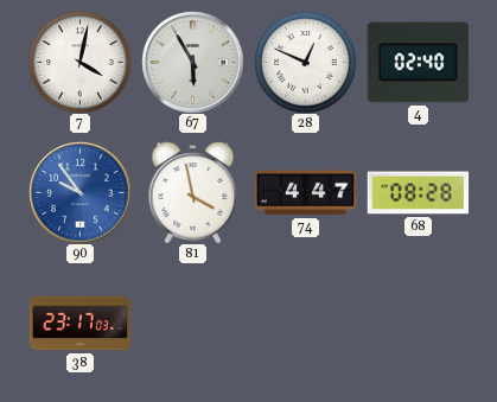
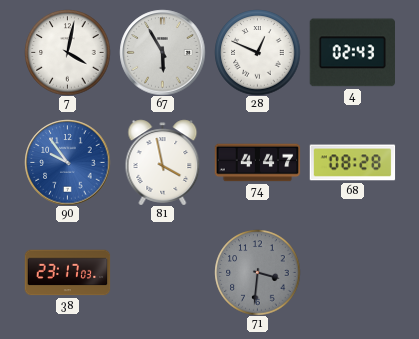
4: 02:40 -> 02:43
71: none -> 3:31
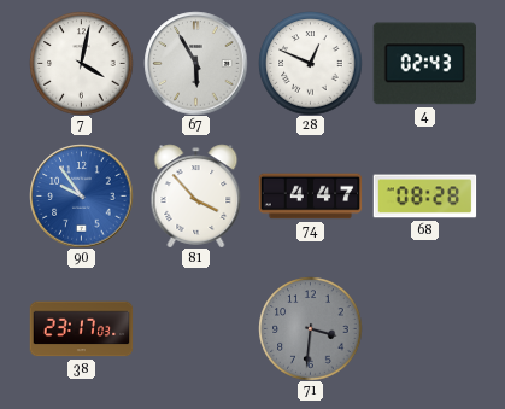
81: 3:58 -> 3:53
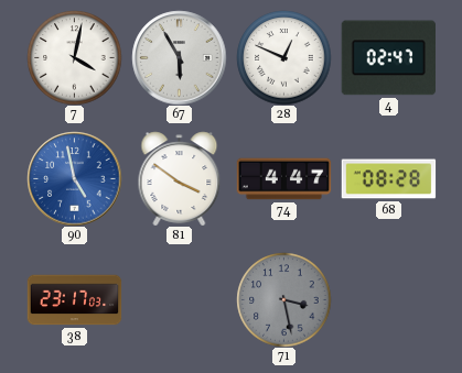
4: 02:43 -> 02:47
90: 9:54 -> 4:58
81: 3:53 -> 3:51
71: 3:31 -> 3:28
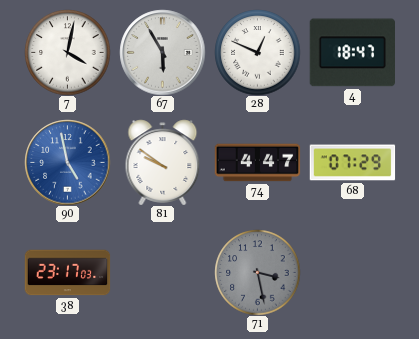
4: 02:47 -> 18:47
81: 3:51 -> 9:51
68: 08:28 -> 07:29
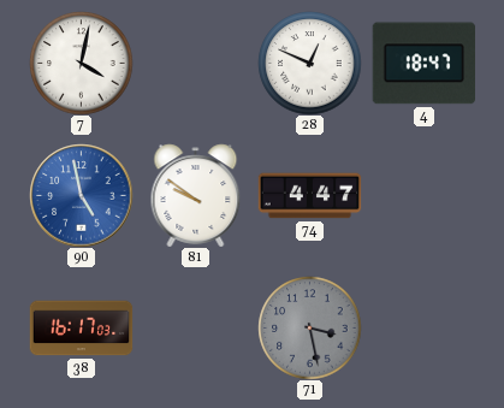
67: 5:55 -> none
68: 07:29 -> none
38: 23:17 -> 16:17
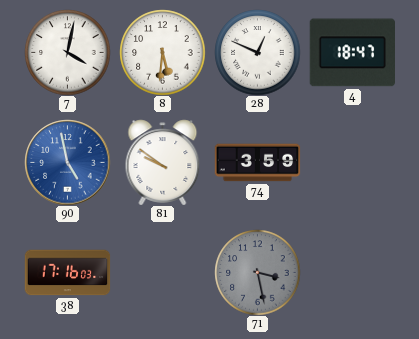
8: none -> 5:31
74: 4:47 -> 3:59
38: 16:17 -> 17:16
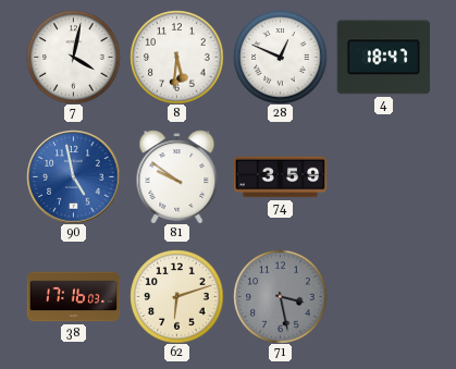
62: none -> 6:12
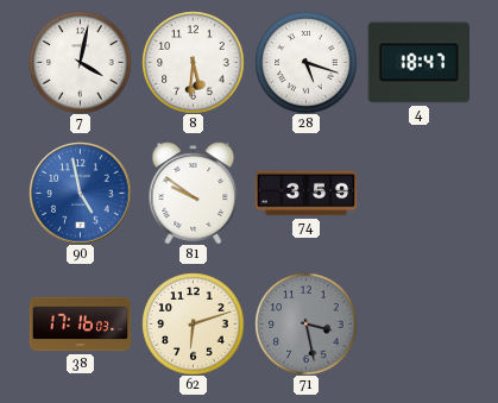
28: 12:49 -> 5:18
